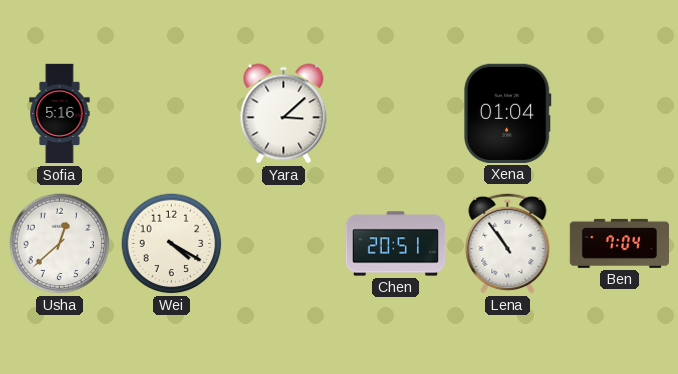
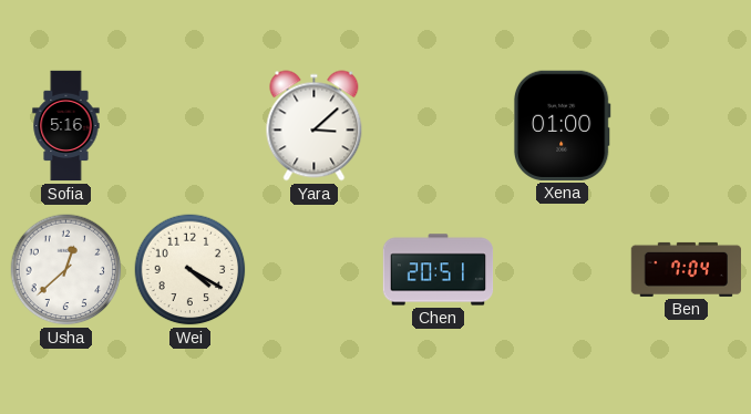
Xena: 01:04 -> 01:00
Lena: 10:54 -> none
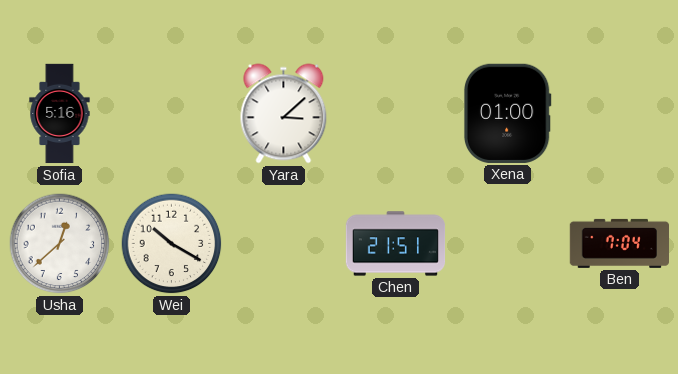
Wei: 4:20 -> 10:20
Chen: 20:51 -> 21:51
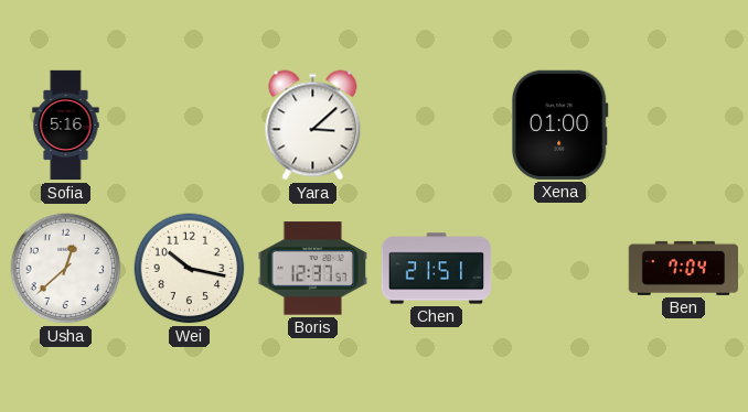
Wei: 10:20 -> 10:17
Boris: none -> 12:37
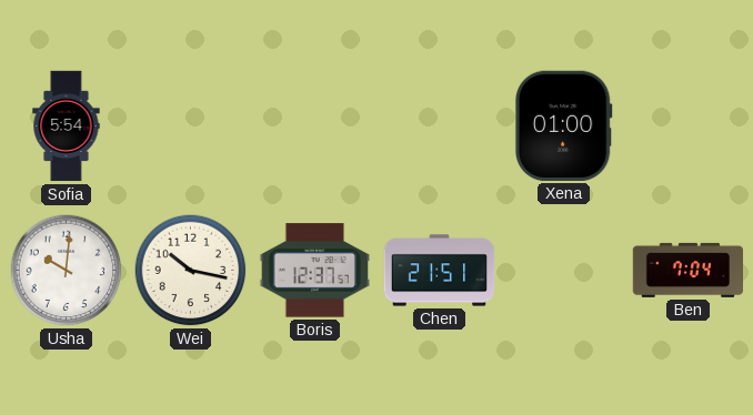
Sofia: 5:16 -> 5:54
Yara: 3:08 -> none
Usha: 12:38 -> 10:01
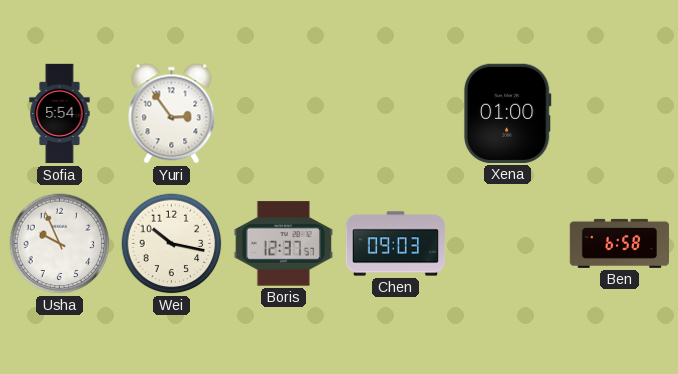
Yuri: none -> 2:54
Usha: 10:01 -> 9:56
Chen: 21:51 -> 09:03
Ben: 7:04 -> 6:58
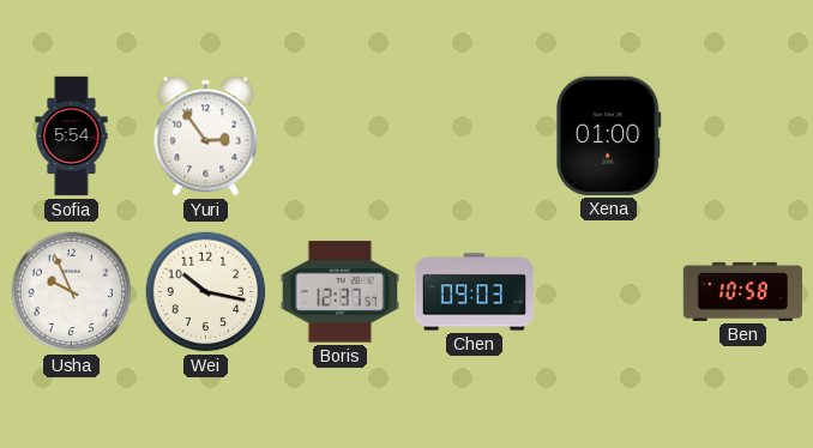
Ben: 6:58 -> 10:58
